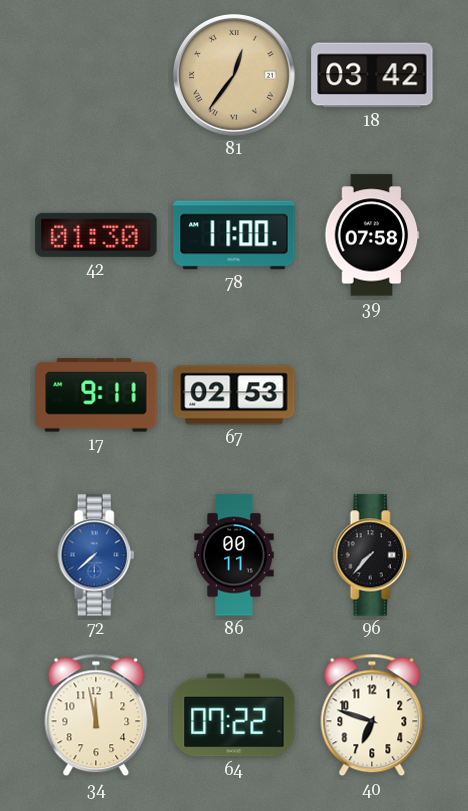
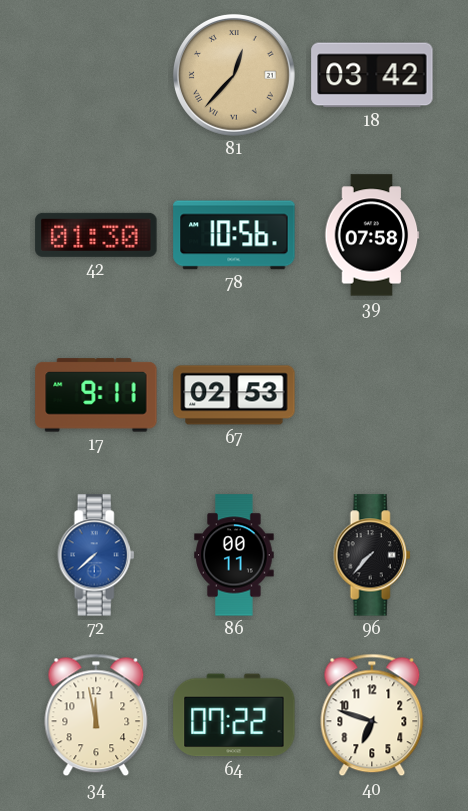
81: 12:36 -> 12:37
78: 11:00 -> 10:56
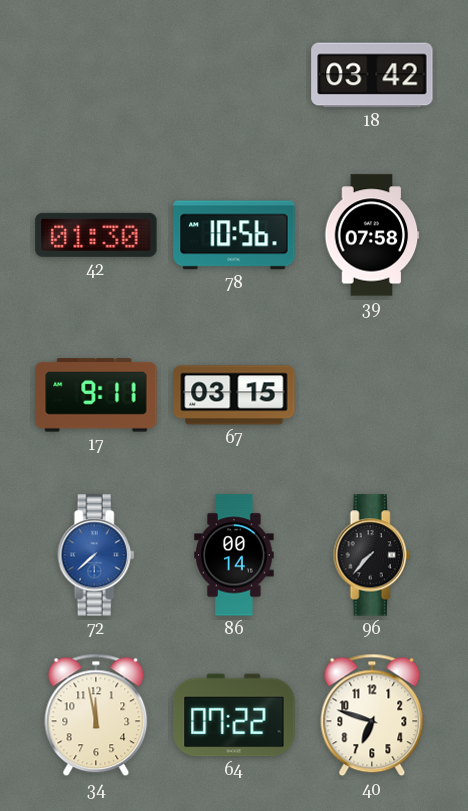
81: 12:37 -> none
67: 02:53 -> 03:15
86: 00:11 -> 00:14
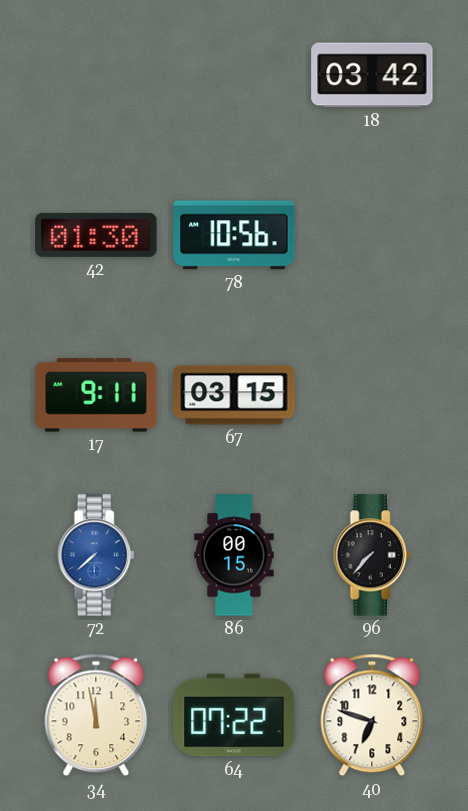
39: 07:58 -> none
86: 00:14 -> 00:15
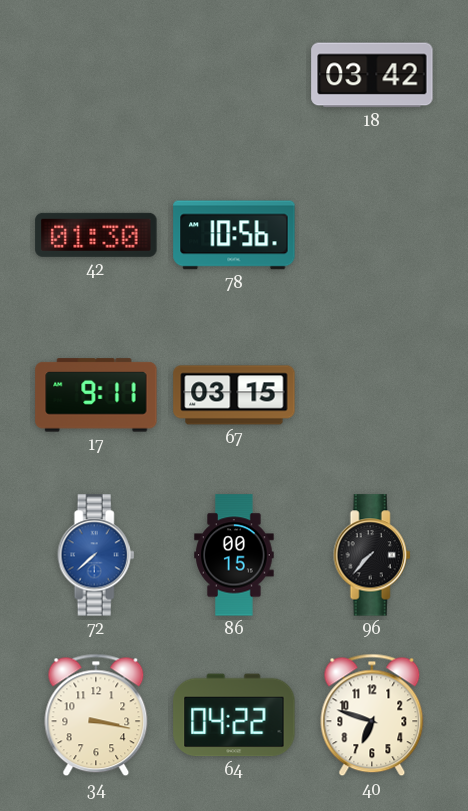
34: 11:58 -> 3:17
64: 07:22 -> 04:22
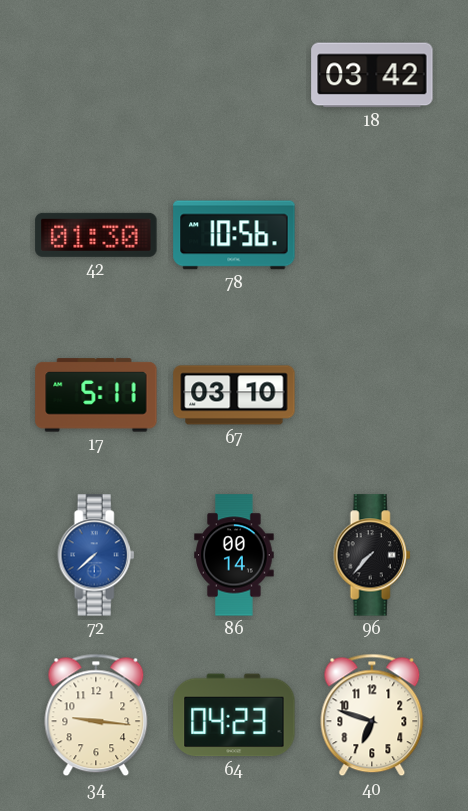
17: 9:11 -> 5:11
67: 03:15 -> 03:10
86: 00:15 -> 00:14
34: 3:17 -> 9:16
64: 04:22 -> 04:23
